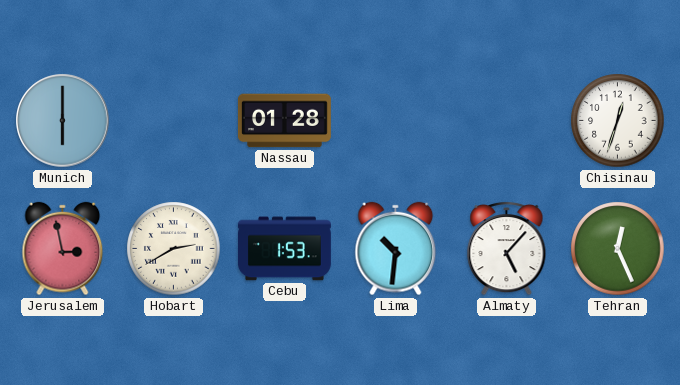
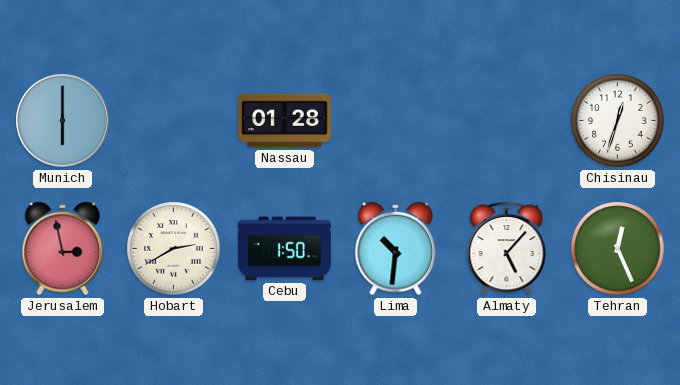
Cebu: 1:53 -> 1:50
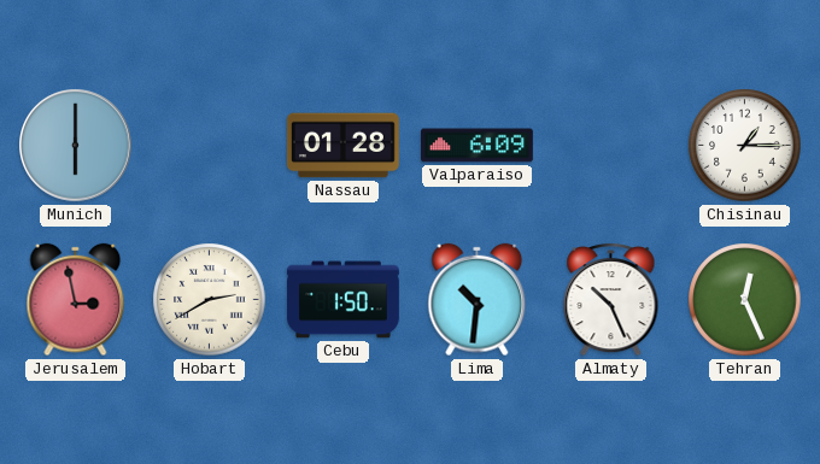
Valparaiso: none -> 6:09
Chisinau: 12:33 -> 1:15
Almaty: 5:07 -> 10:26
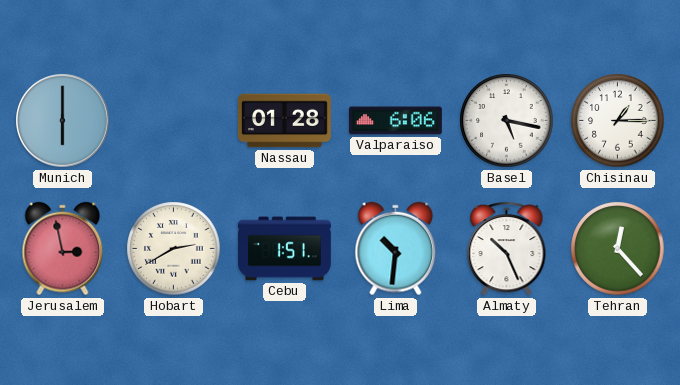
Valparaiso: 6:09 -> 6:06
Basel: none -> 5:17
Cebu: 1:50 -> 1:51
Tehran: 12:26 -> 12:23
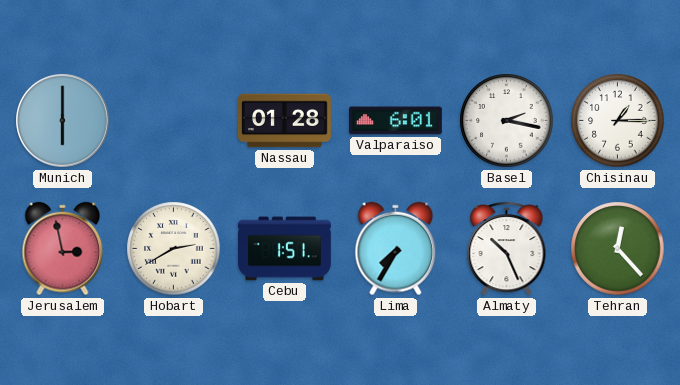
Valparaiso: 6:06 -> 6:01
Basel: 5:17 -> 2:17
Lima: 10:31 -> 7:35
